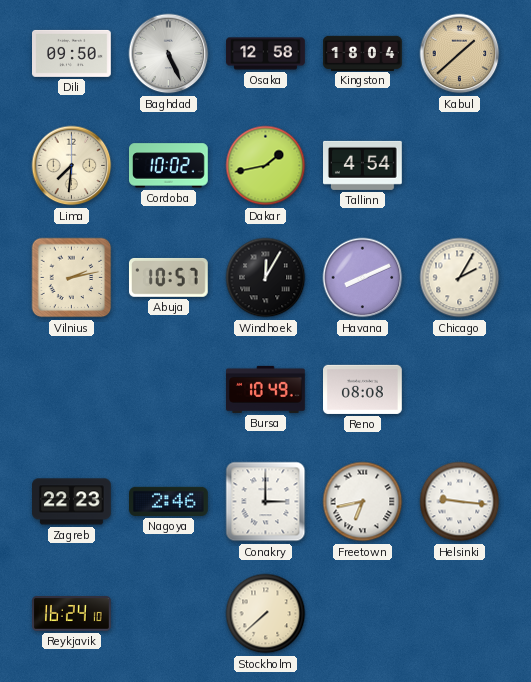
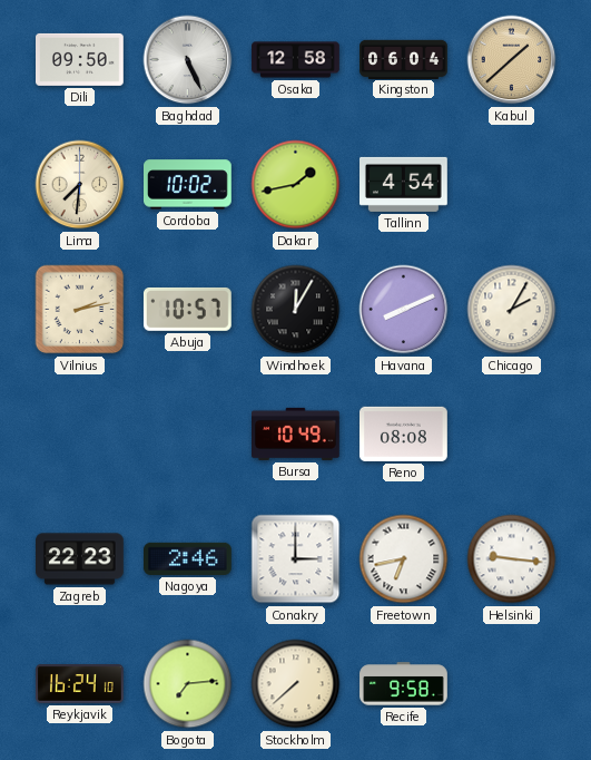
Kingston: 18:04 -> 06:04
Bogota: none -> 7:14
Recife: none -> 9:58
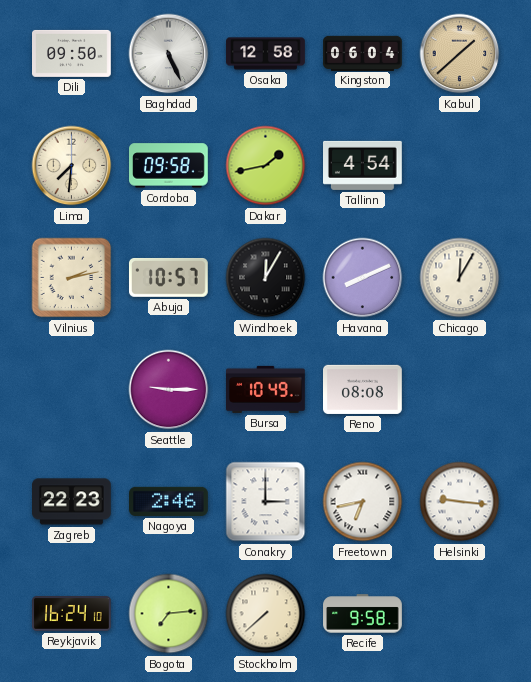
Cordoba: 10:02 -> 09:58
Chicago: 2:05 -> 12:05
Seattle: none -> 9:15
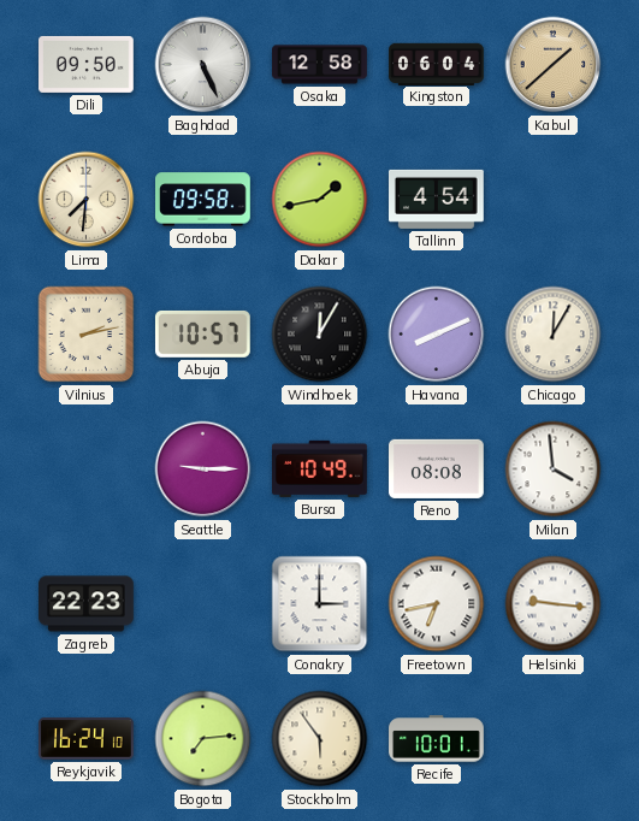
Milan: none -> 3:59
Nagoya: 2:46 -> none
Stockholm: 7:38 -> 5:54
Recife: 9:58 -> 10:01
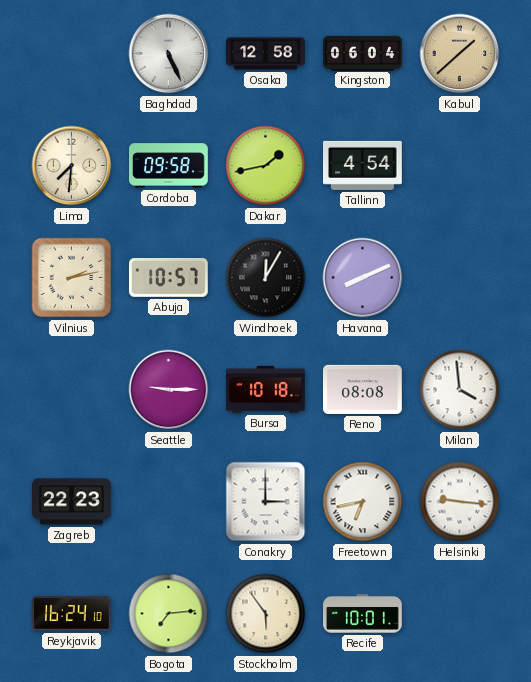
Dili: 09:50 -> none
Chicago: 12:05 -> none
Bursa: 10:49 -> 10:18
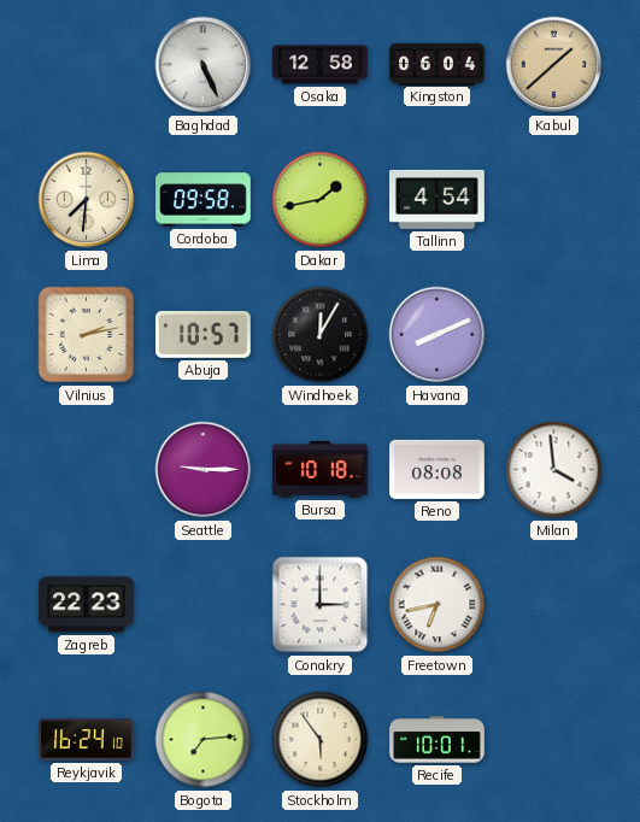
Helsinki: 9:16 -> none
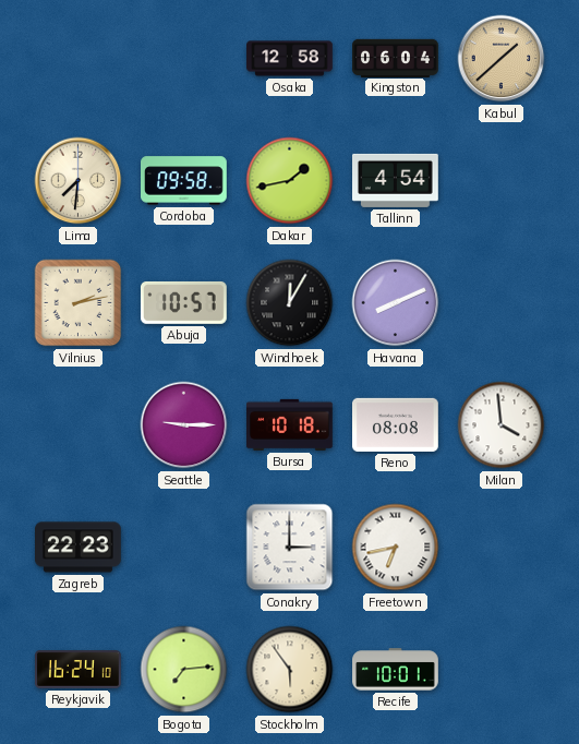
Baghdad: 5:26 -> none
